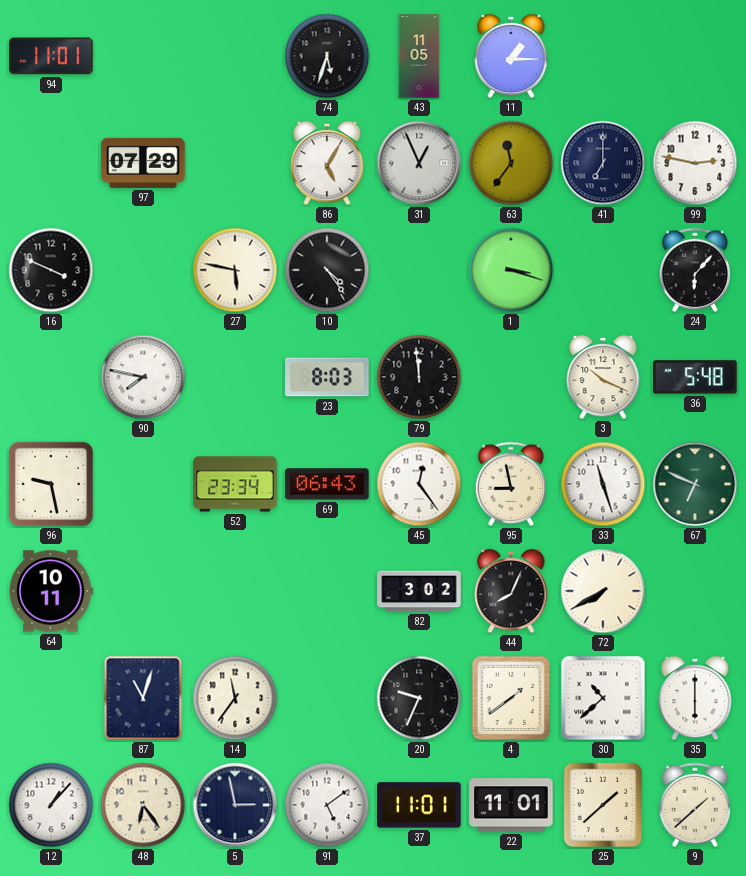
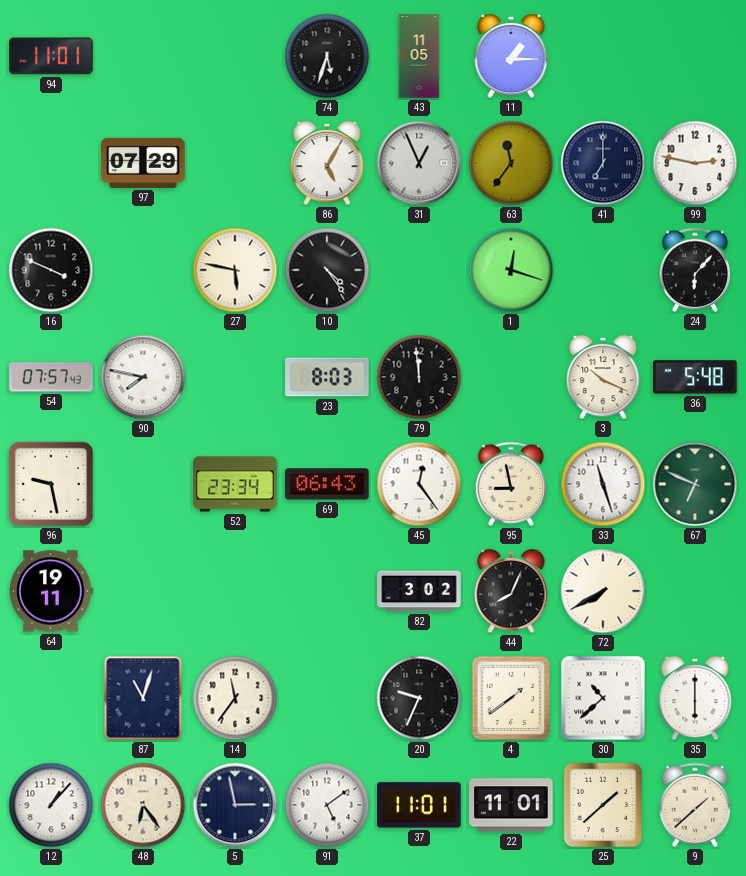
1: 3:18 -> 12:18
54: none -> 07:57
64: 10:11 -> 19:11
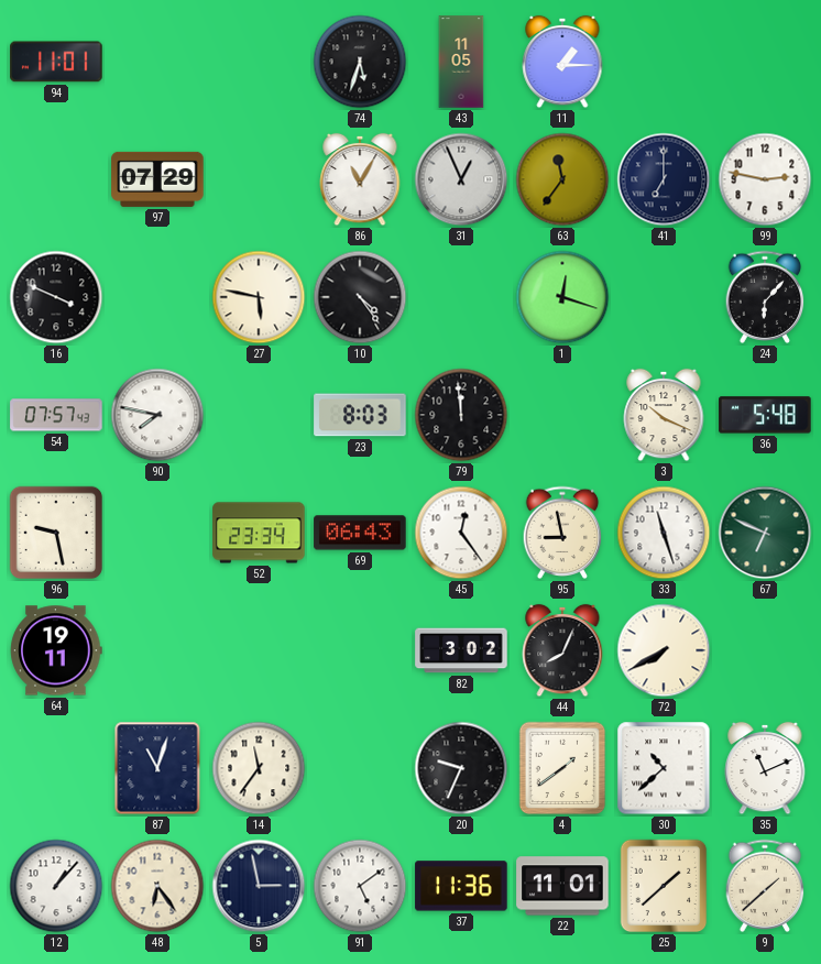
86: 5:05 -> 11:05
35: 6:00 -> 11:11
37: 11:01 -> 11:36
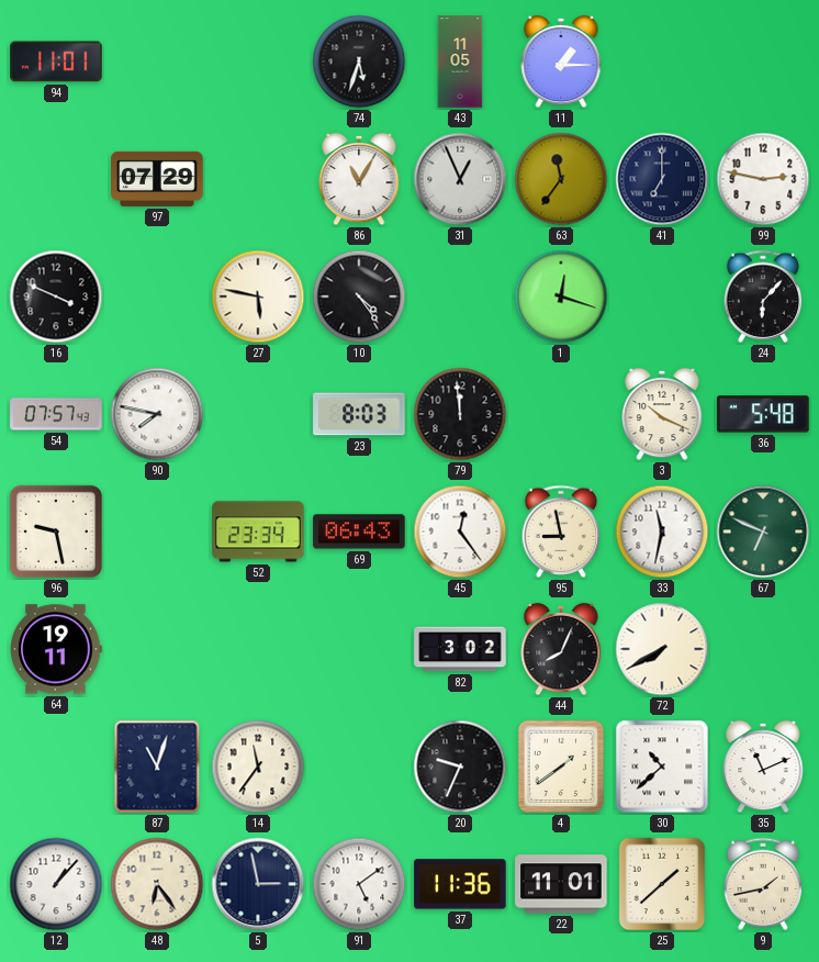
33: 11:27 -> 11:32
9: 1:38 -> 1:43
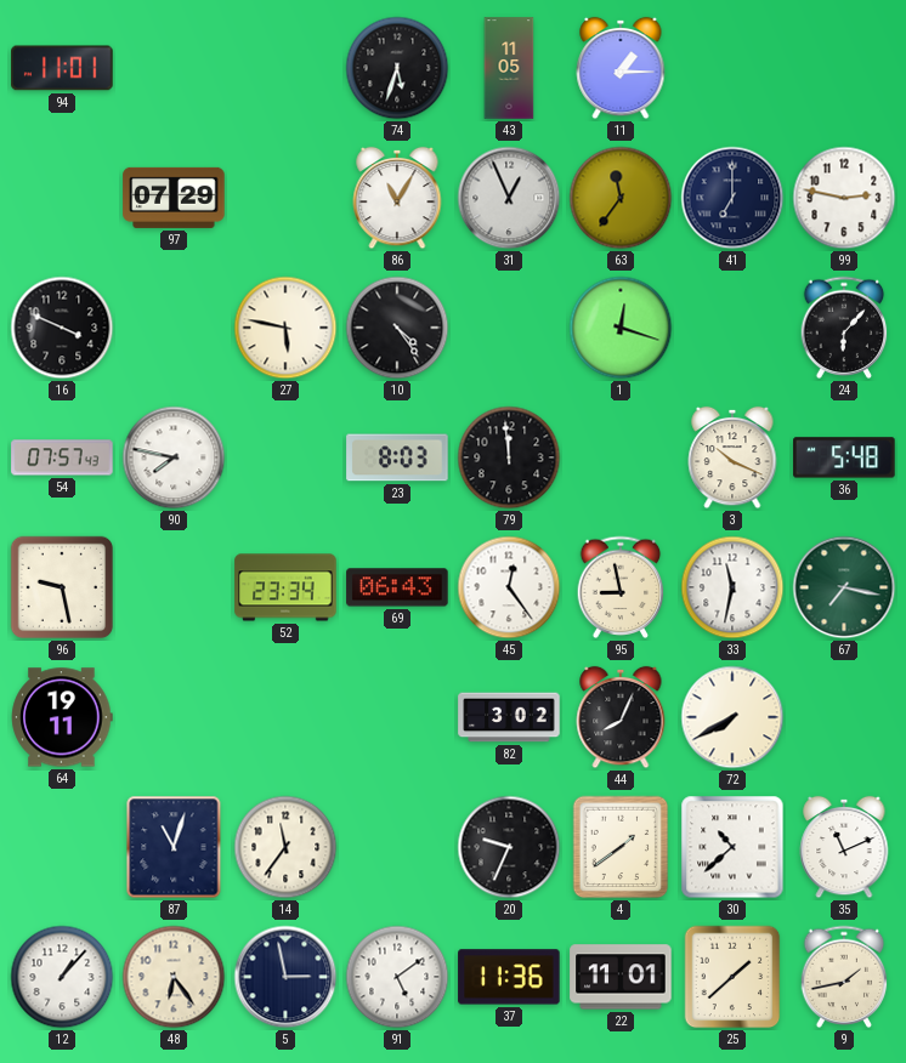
67: 6:49 -> 7:17
